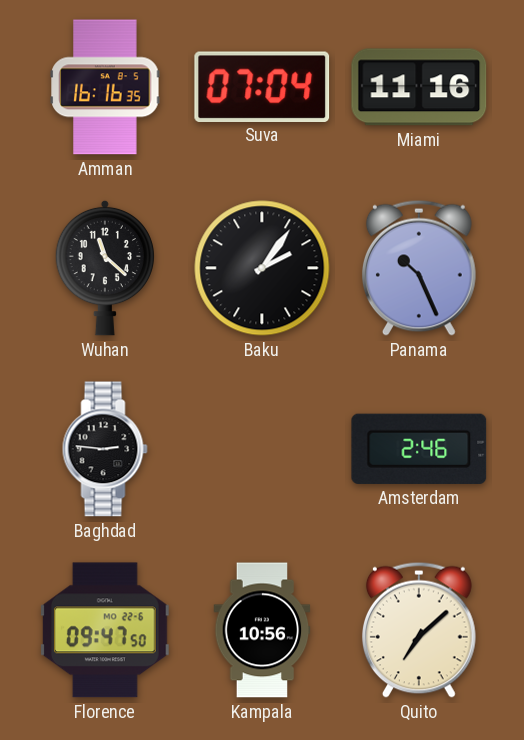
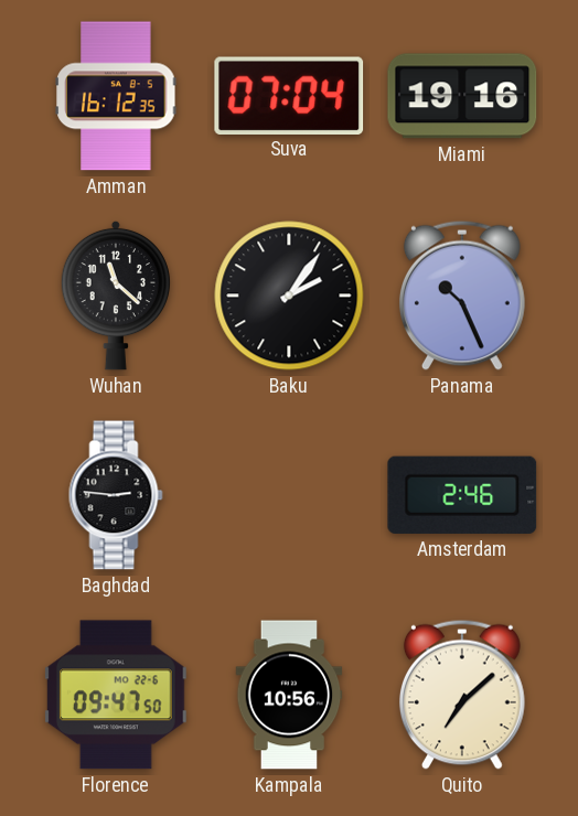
Amman: 16:16 -> 16:12
Miami: 11:16 -> 19:16
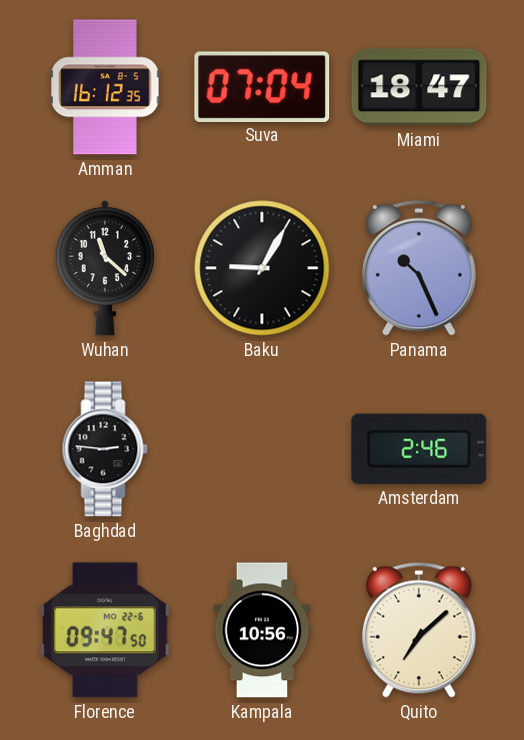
Miami: 19:16 -> 18:47
Baku: 2:06 -> 9:05
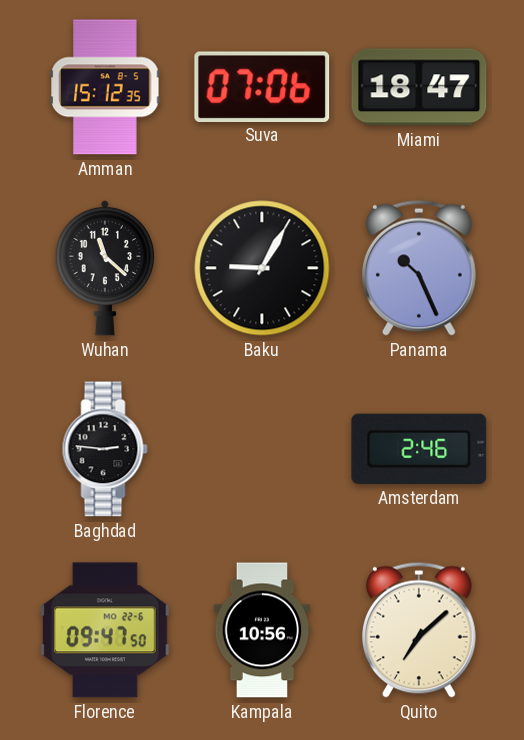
Amman: 16:12 -> 15:12
Suva: 07:04 -> 07:06
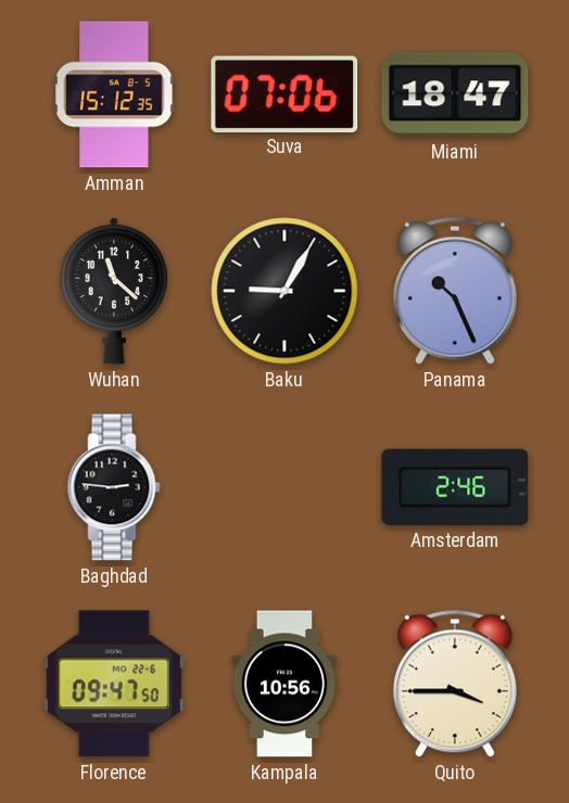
Quito: 7:08 -> 3:45
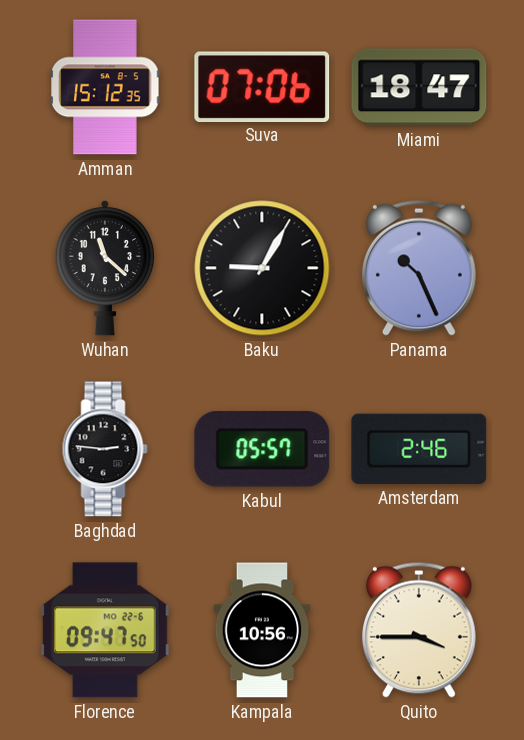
Kabul: none -> 05:57
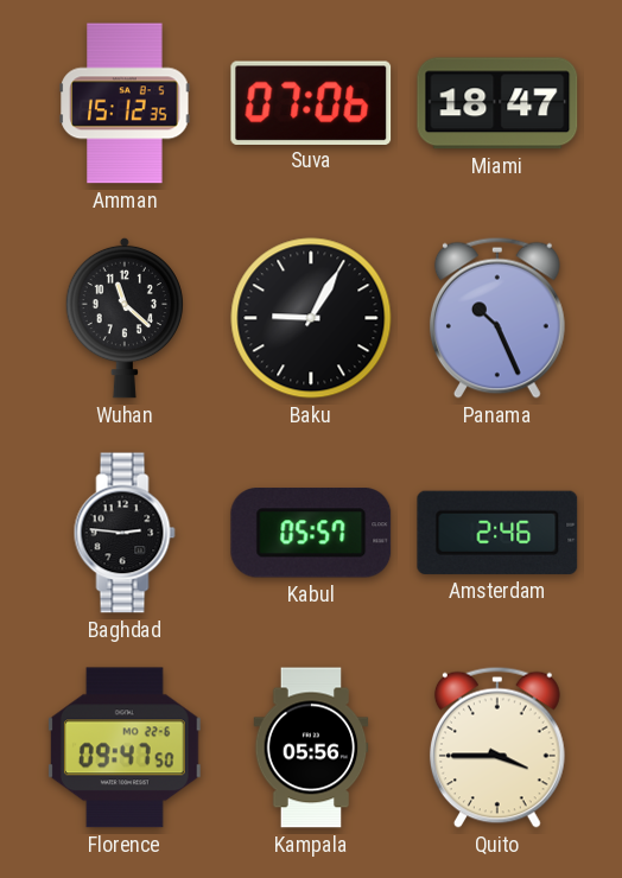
Kampala: 10:56 -> 05:56
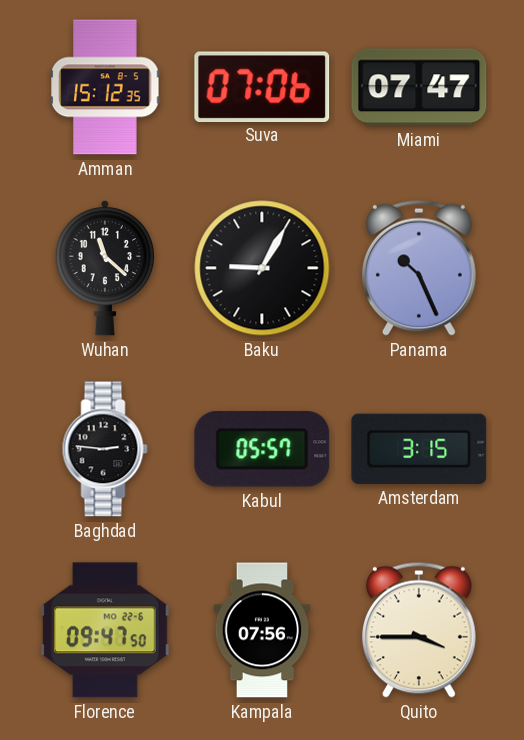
Miami: 18:47 -> 07:47
Amsterdam: 2:46 -> 3:15
Kampala: 05:56 -> 07:56
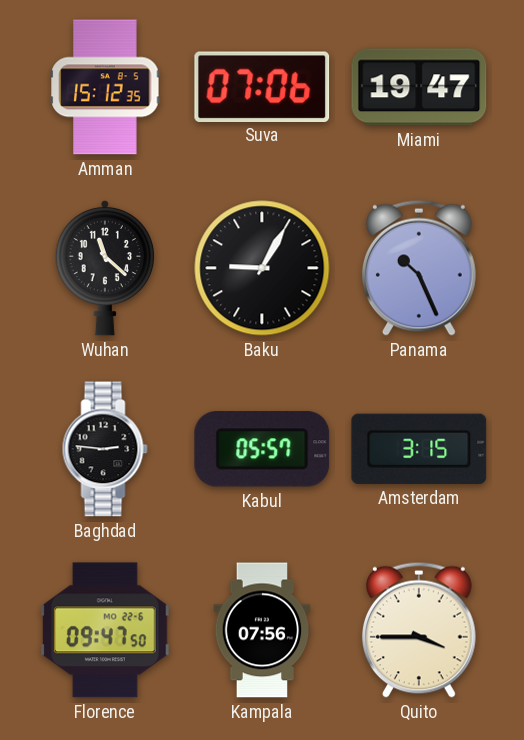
Miami: 07:47 -> 19:47
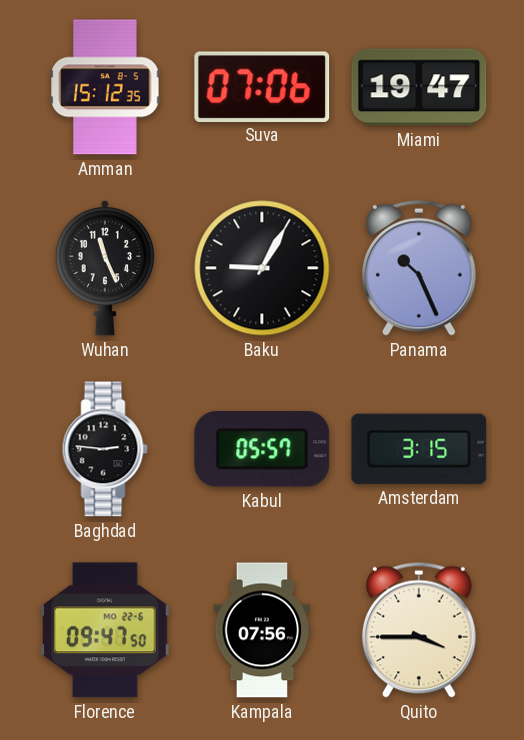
Wuhan: 11:22 -> 11:26
